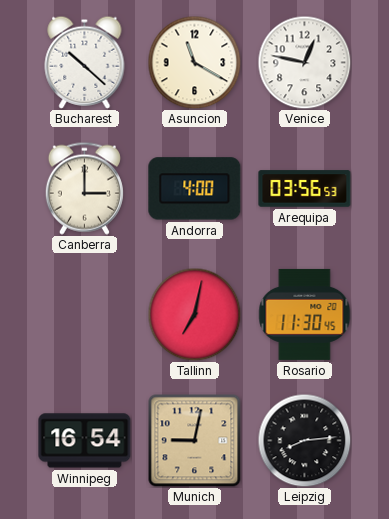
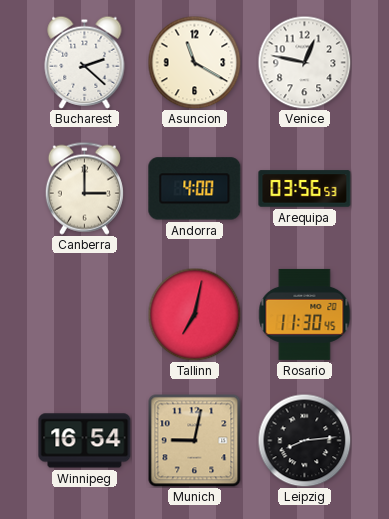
Bucharest: 10:22 -> 2:22
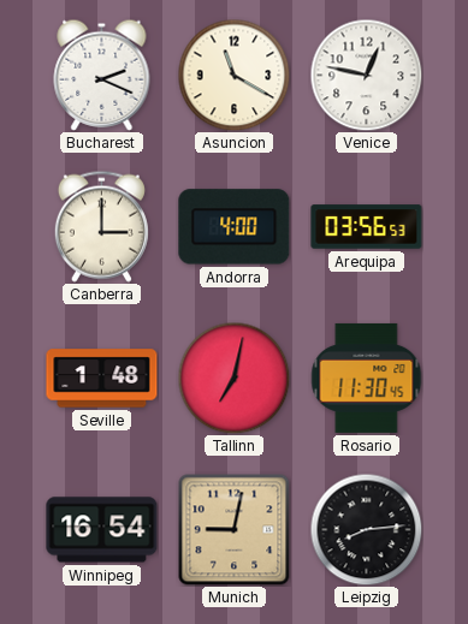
Bucharest: 2:22 -> 2:19
Seville: none -> 1:48
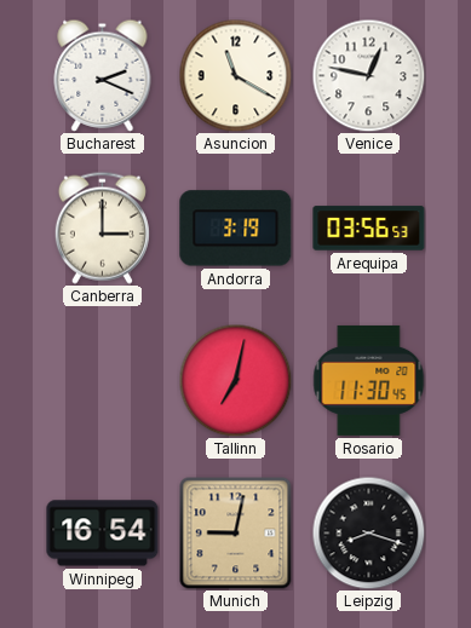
Andorra: 4:00 -> 3:19
Seville: 1:48 -> none
Leipzig: 8:14 -> 8:18
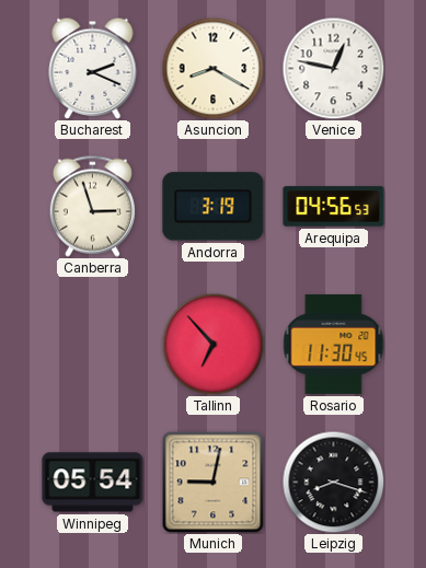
Asuncion: 11:20 -> 8:20
Canberra: 3:00 -> 2:57
Arequipa: 03:56 -> 04:56
Tallinn: 7:02 -> 6:53
Winnipeg: 16:54 -> 05:54
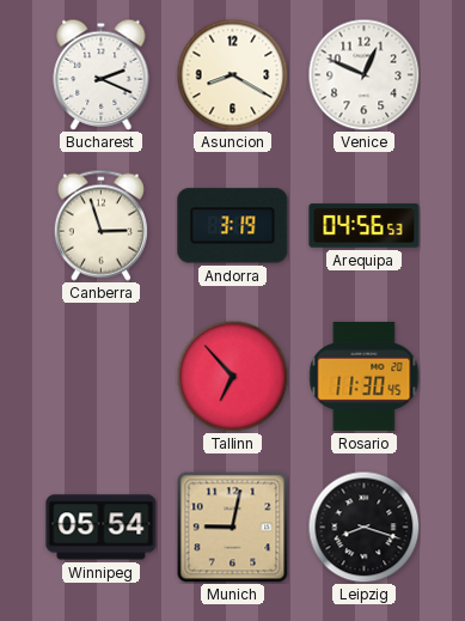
Venice: 12:47 -> 12:49
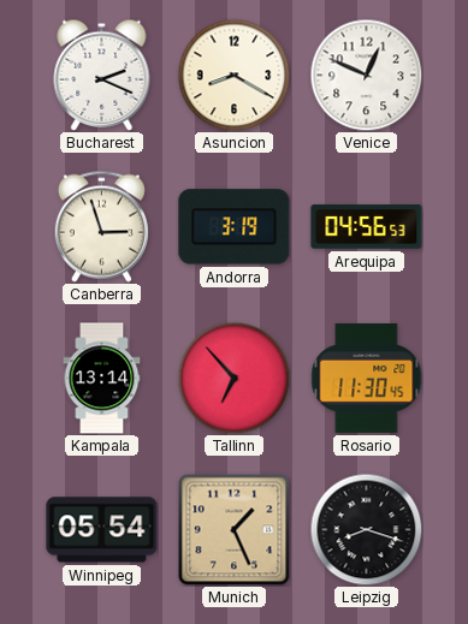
Kampala: none -> 13:14
Munich: 9:02 -> 1:26
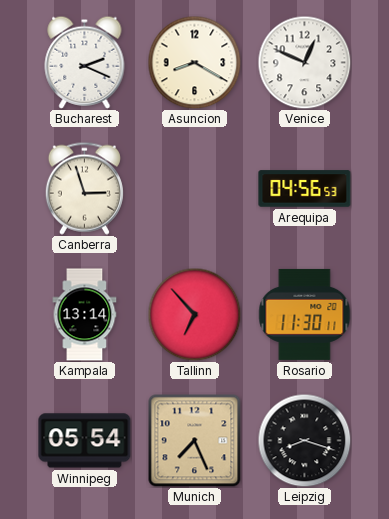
Andorra: 3:19 -> none
Rosario: 11:30:45 -> 11:30:11
Munich: 1:26 -> 7:26
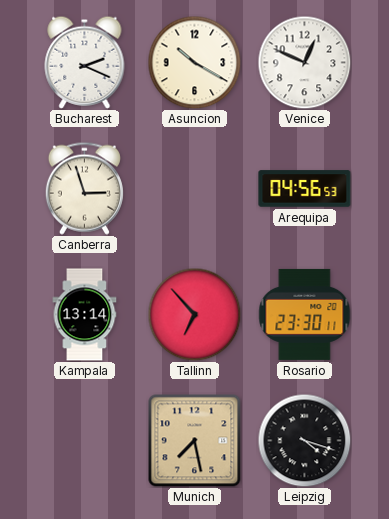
Asuncion: 8:20 -> 10:20
Rosario: 11:30 -> 23:30
Winnipeg: 05:54 -> none
Munich: 7:26 -> 7:28
Leipzig: 8:18 -> 4:18
